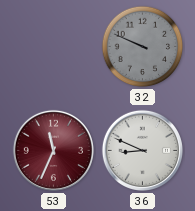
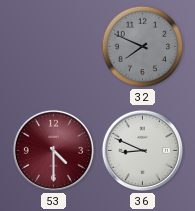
32: 9:49 -> 7:49
53: 11:34 -> 4:30
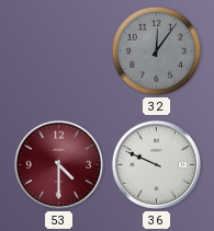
32: 7:49 -> 12:06
36: 8:49 -> 9:49
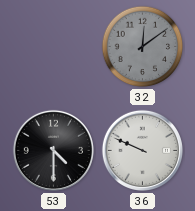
32: 12:06 -> 12:09
53 dial: burgundy -> black
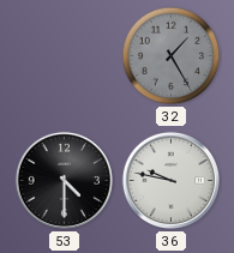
32: 12:09 -> 1:25
36: 9:49 -> 9:47
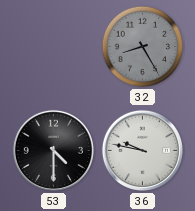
32: 1:25 -> 8:25
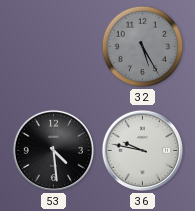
32: 8:25 -> 5:25
53: 4:30 -> 4:29
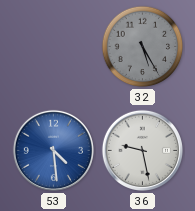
53 dial: black -> blue
36: 9:47 -> 9:28
